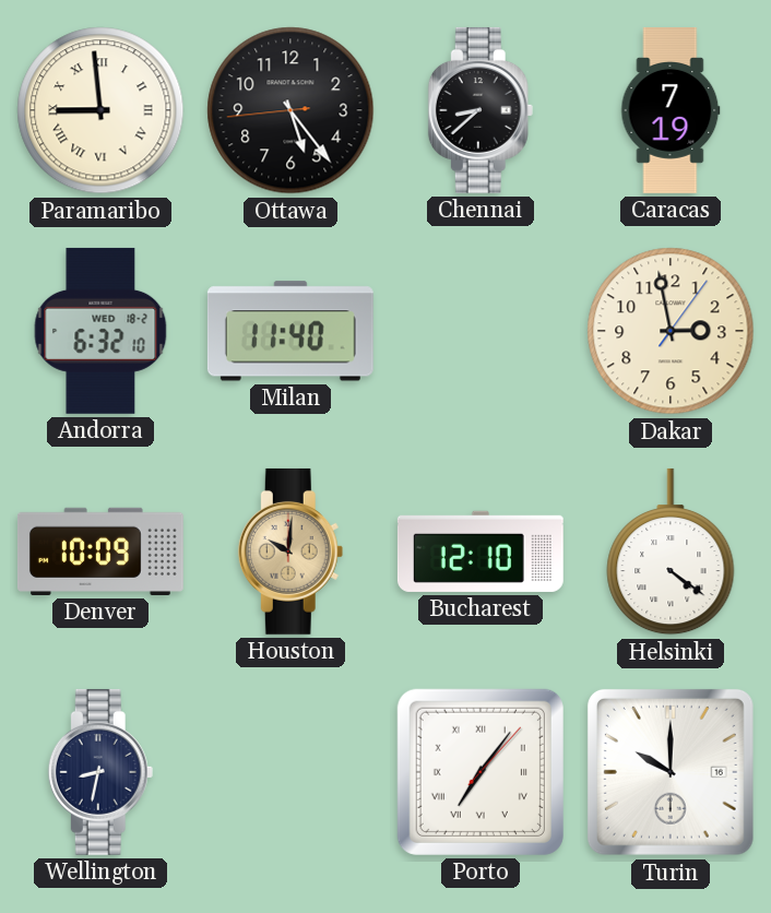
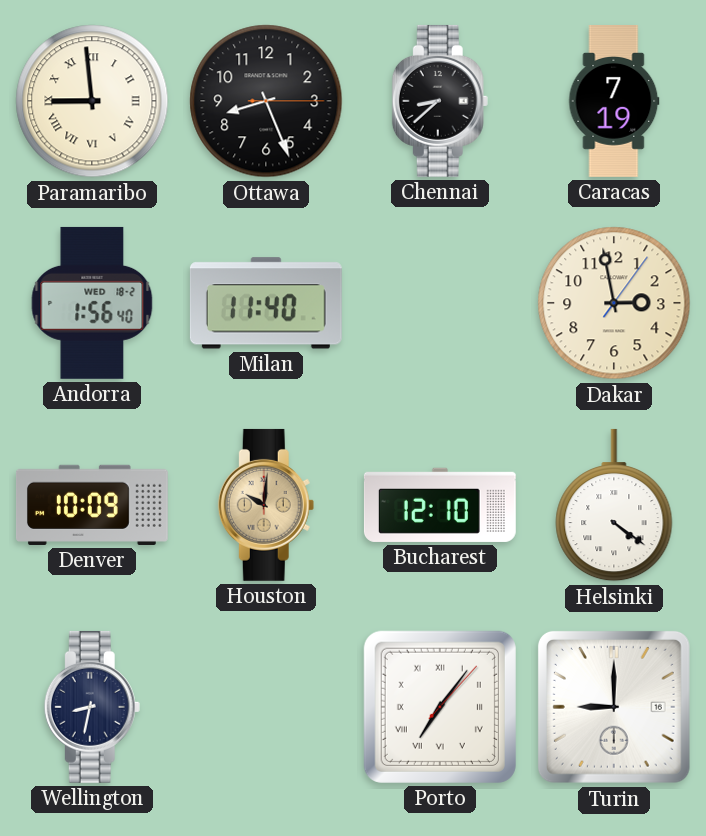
Ottawa: 5:23 -> 8:26
Andorra: 6:32 -> 1:56
Turin: 10:00 -> 9:00
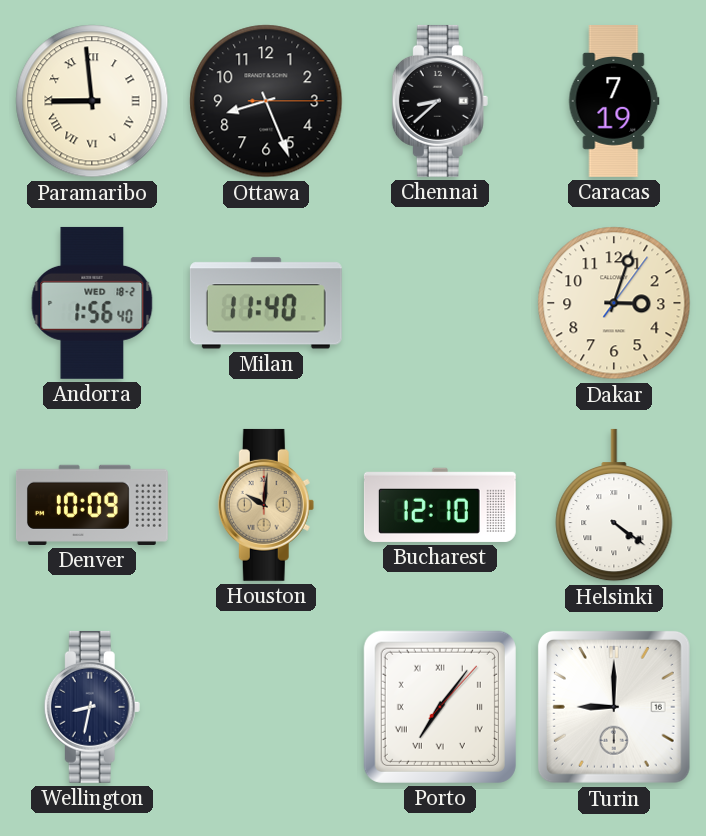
Dakar: 2:58 -> 3:03
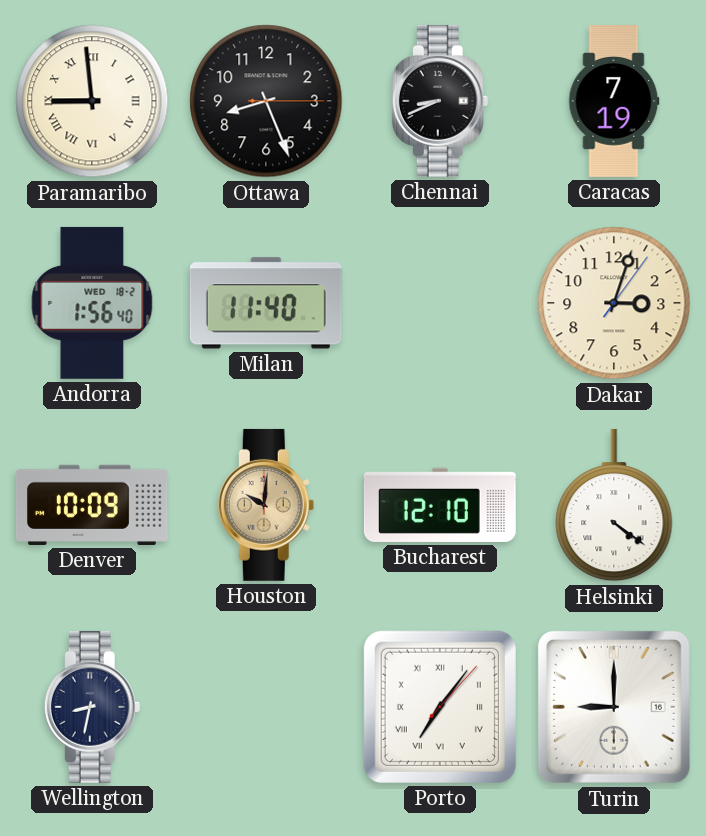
Chennai: 8:38 -> 8:41
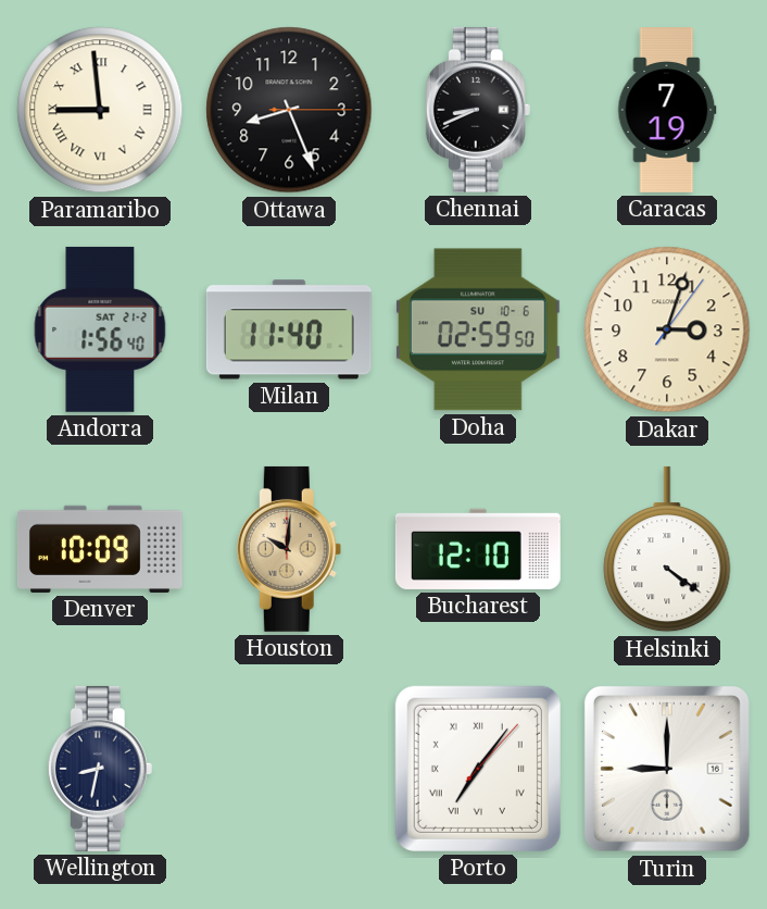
Andorra date: WED 18-2 -> SAT 21-2
Doha: none -> 02:59
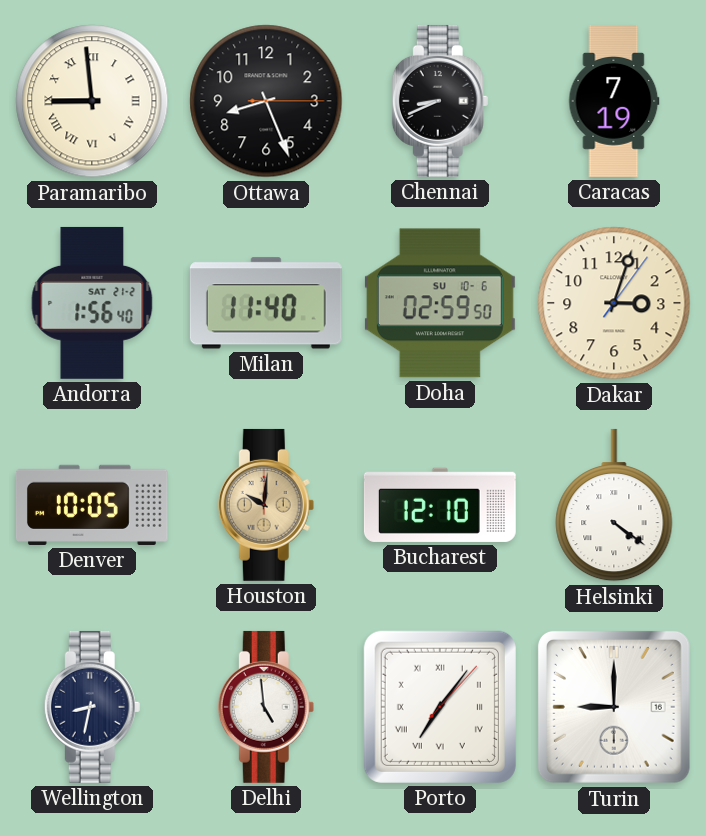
Denver: 10:09 -> 10:05
Delhi: none -> 4:59
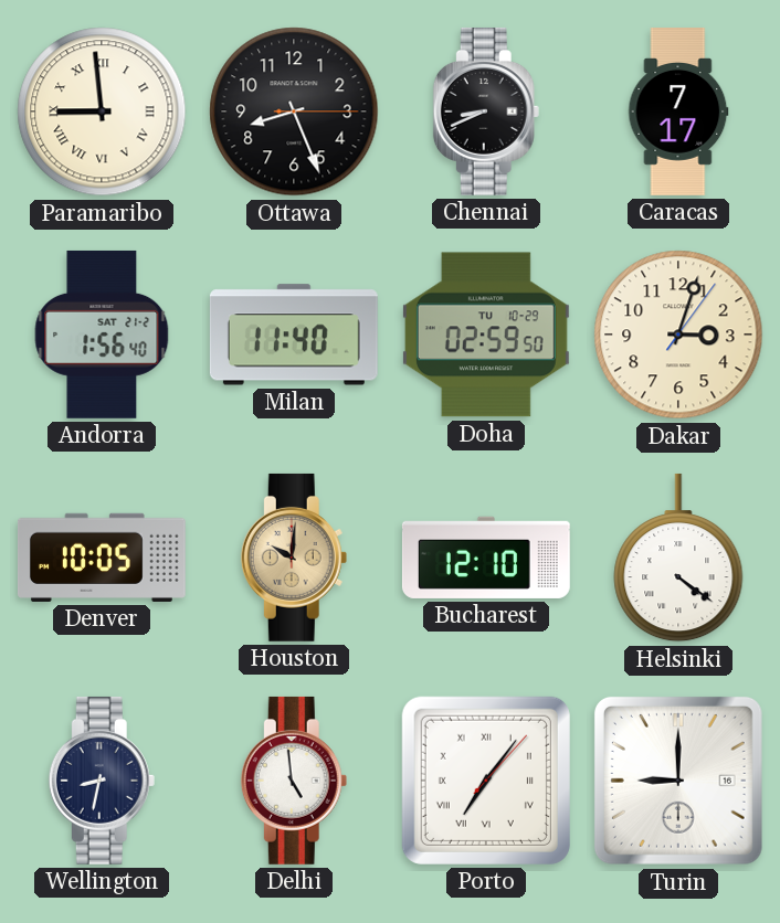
Caracas: 7:19 -> 7:17
Doha date: SU 10-6 -> TU 10-29
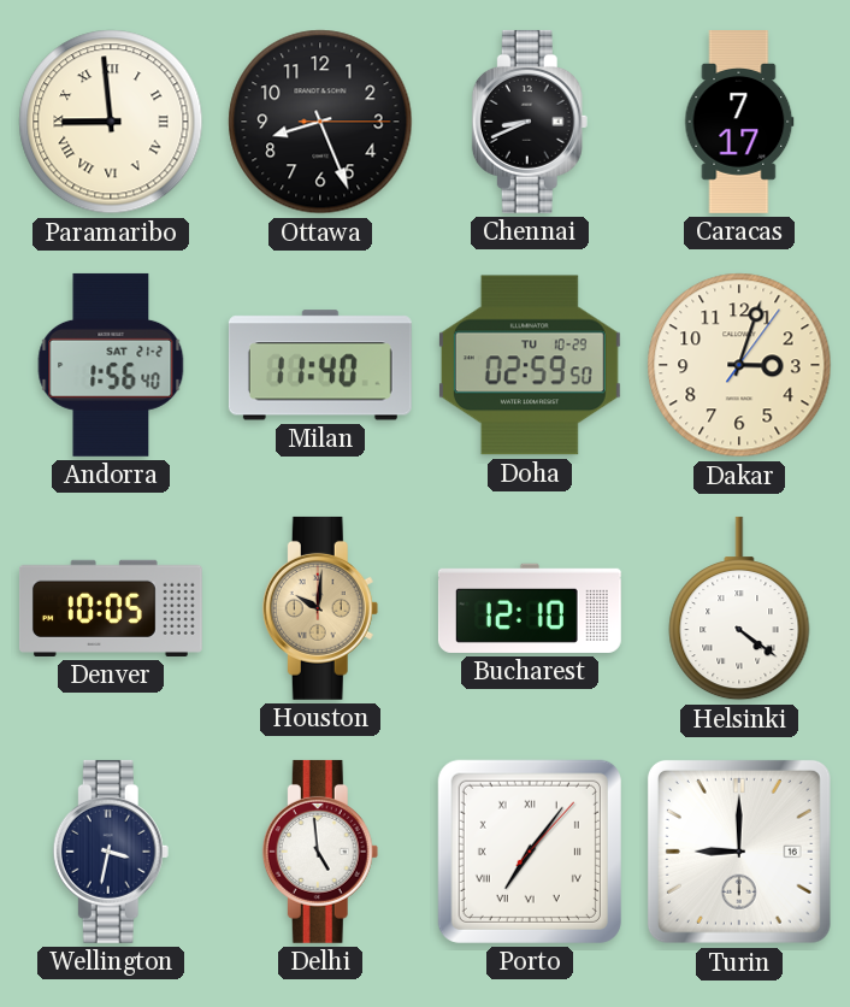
Wellington: 8:32 -> 3:32
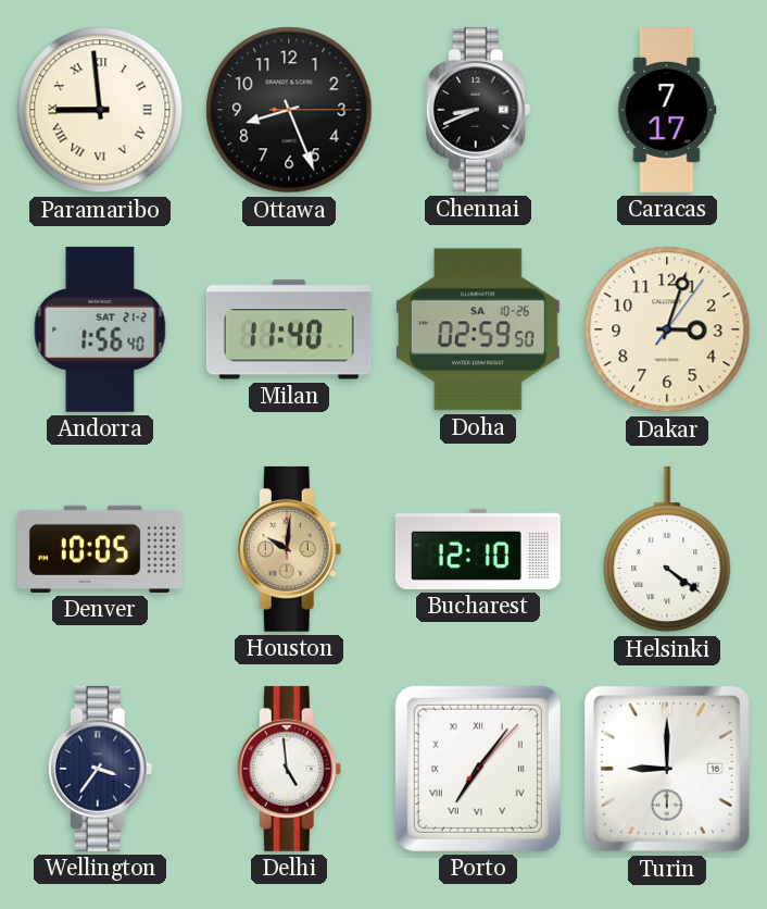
Doha date: TU 10-29 -> SA 10-26
Wellington: 3:32 -> 3:36
